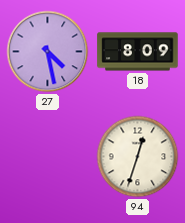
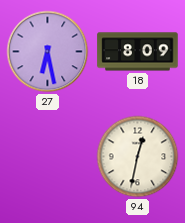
27: 4:28 -> 6:28
94: 12:33 -> 12:32
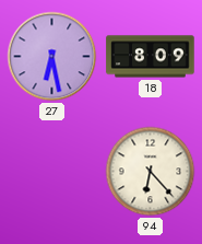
94: 12:32 -> 6:23
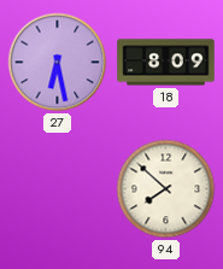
94: 6:23 -> 7:52
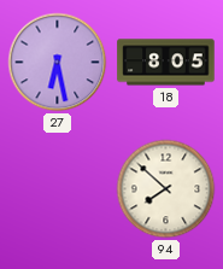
18: 8:09 -> 8:05
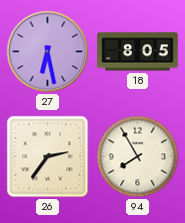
26: none -> 2:36
94: 7:52 -> 7:55
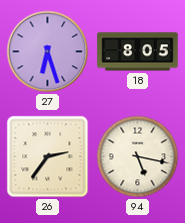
27: 6:28 -> 6:27
94: 7:55 -> 5:17
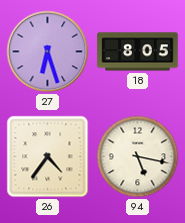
26: 2:36 -> 4:36
